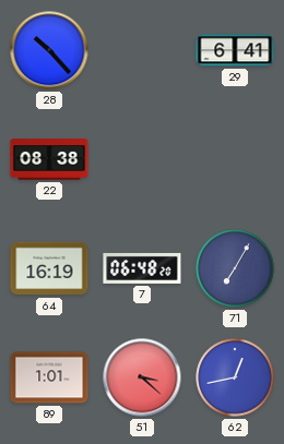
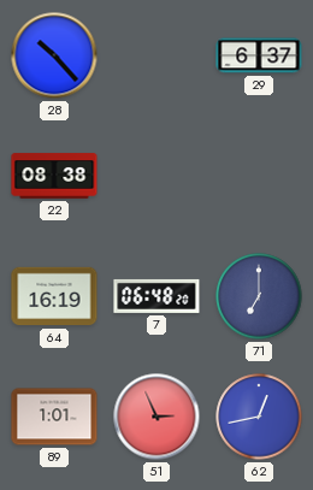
29: 6:41 -> 6:37
71: 7:05 -> 7:00
51: 3:22 -> 2:56
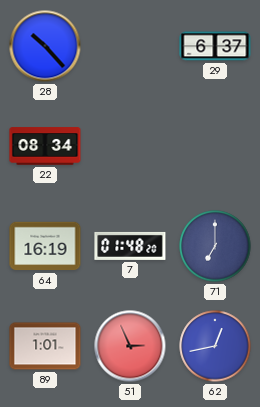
22: 08:38 -> 08:34
7: 06:48 -> 01:48
